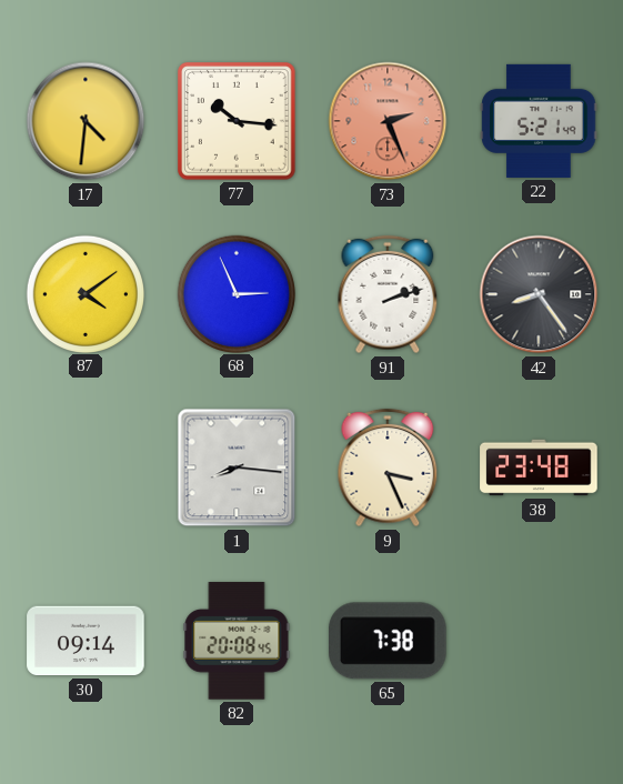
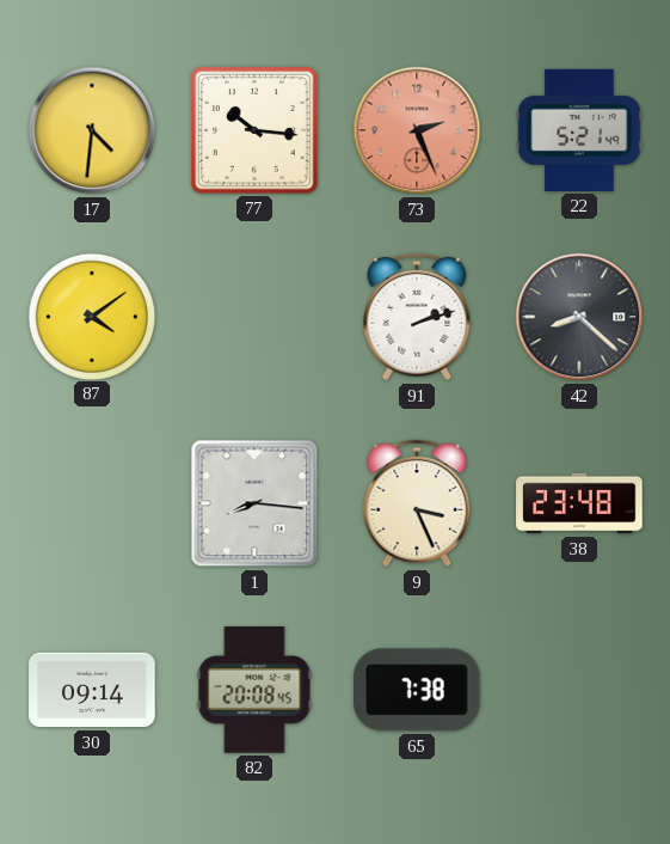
68: 2:56 -> none
42: 8:24 -> 8:22
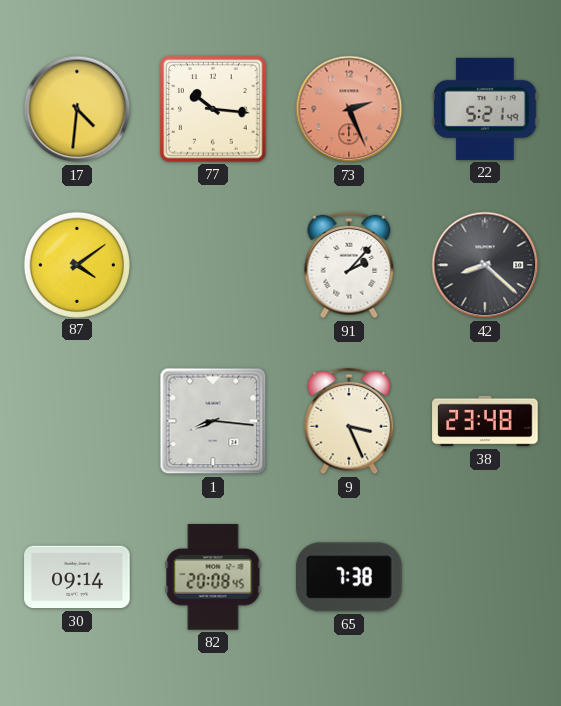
91: 2:12 -> 2:07
